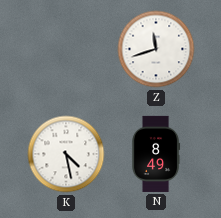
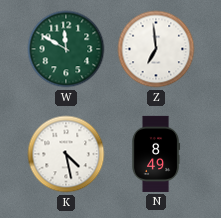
W: none -> 11:50
Z: 11:42 -> 6:59
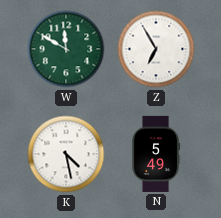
Z: 6:59 -> 6:55
N: 8:49 -> 5:49
